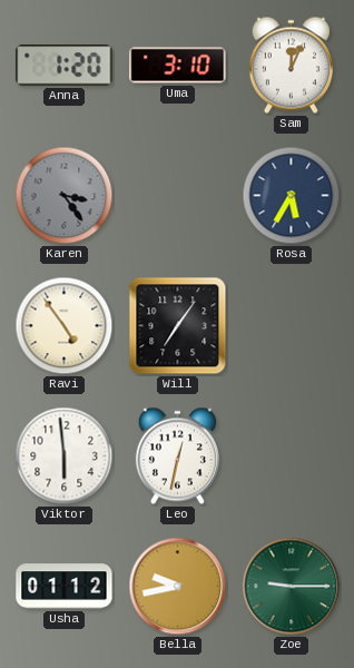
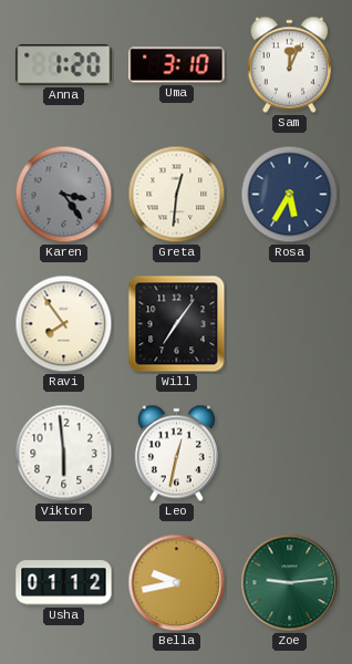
Greta: none -> 12:31
Ravi: 4:54 -> 7:54
Zoe: 9:15 -> 9:14
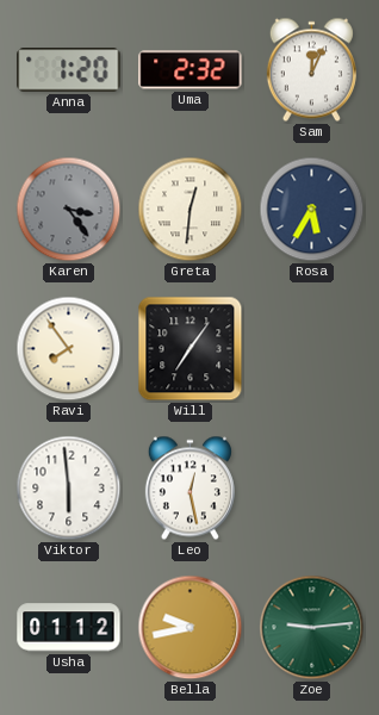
Uma: 3:10 -> 2:32
Leo: 12:32 -> 12:28
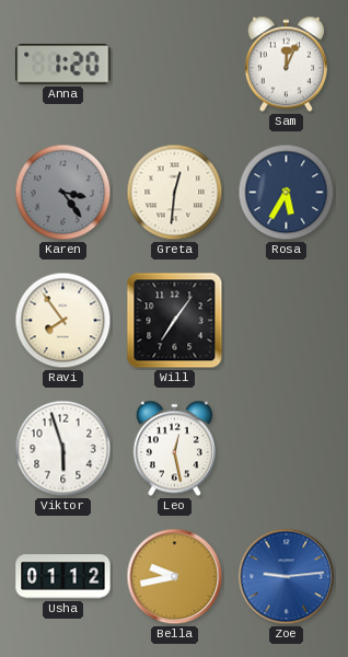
Uma: 2:32 -> none
Viktor: 5:59 -> 5:57
Zoe dial: green -> blue
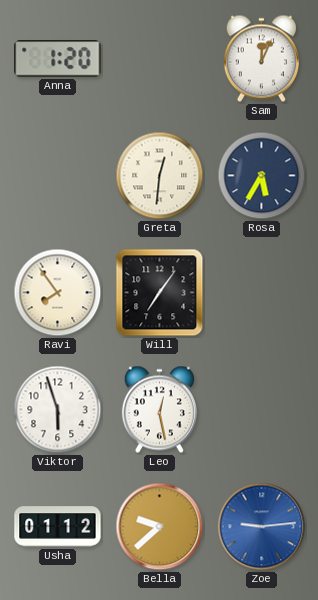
Karen: 3:24 -> none
Bella: 9:43 -> 9:38
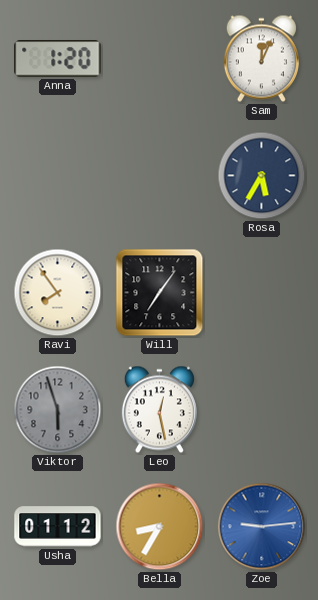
Greta: 12:31 -> none
Viktor dial: white -> grey
Bella: 9:38 -> 8:35
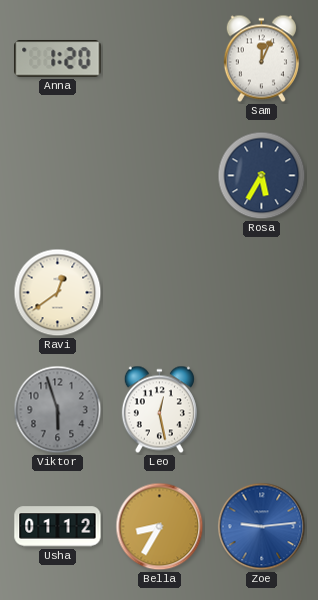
Ravi: 7:54 -> 12:39
Will: 7:06 -> none
